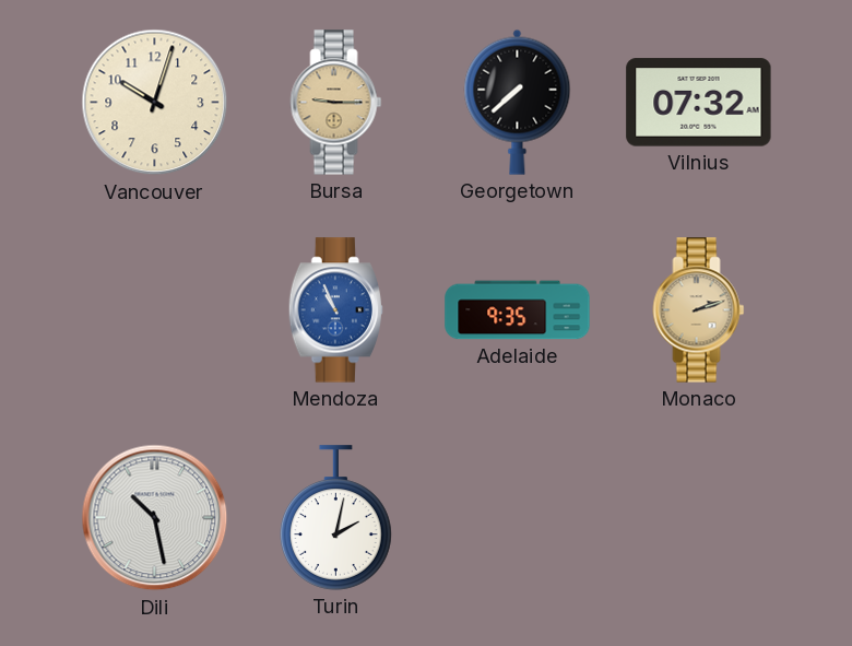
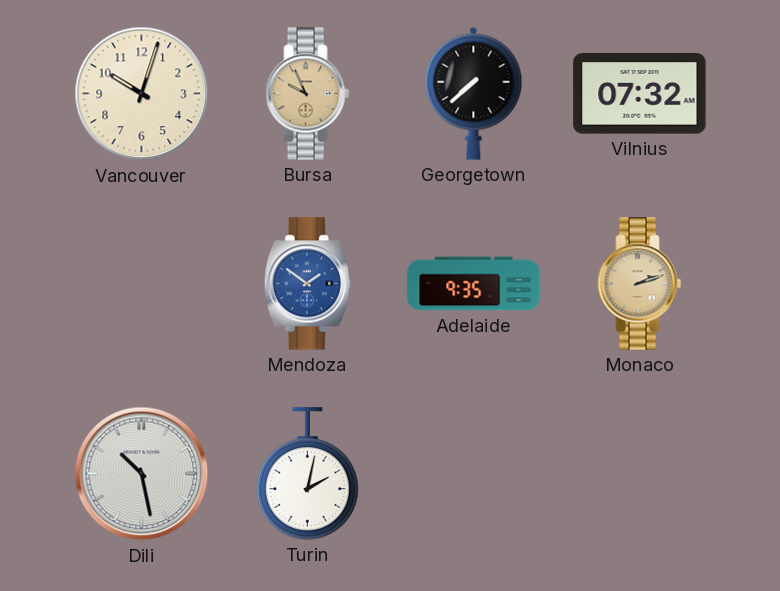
Bursa: 9:15 -> 9:56
Mendoza: 10:56 -> 1:51
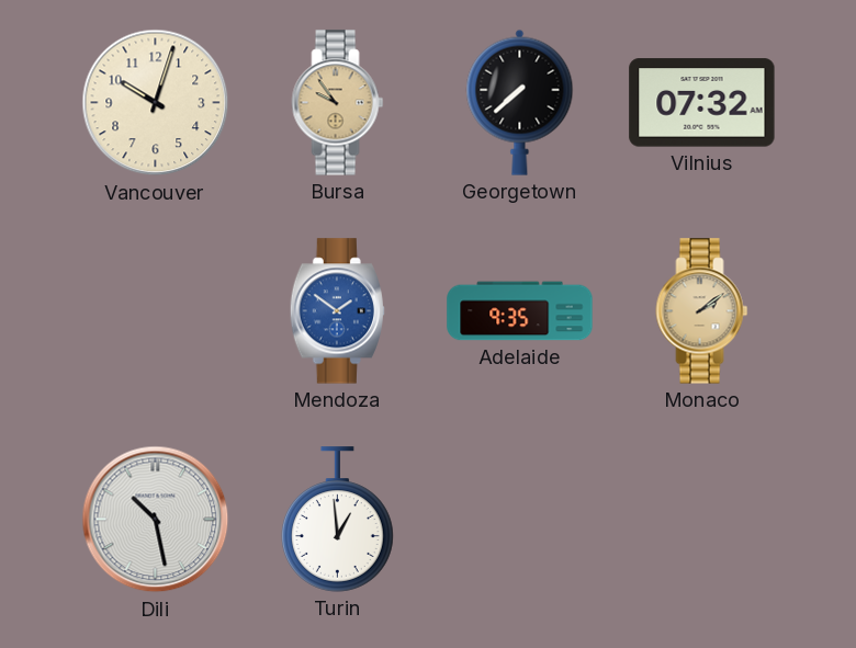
Bursa: 9:56 -> 9:54
Monaco: 2:12 -> 2:09
Turin: 2:02 -> 12:59
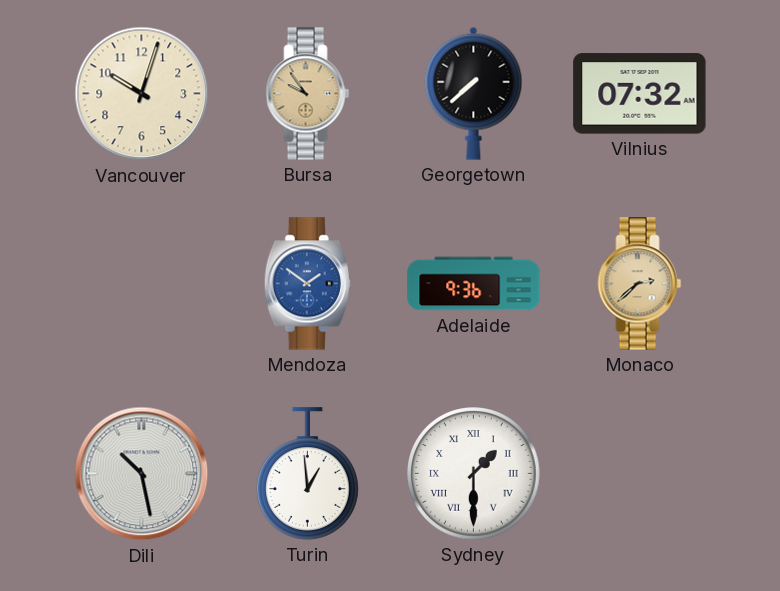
Adelaide: 9:35 -> 9:36
Monaco: 2:09 -> 2:38
Sydney: none -> 1:30
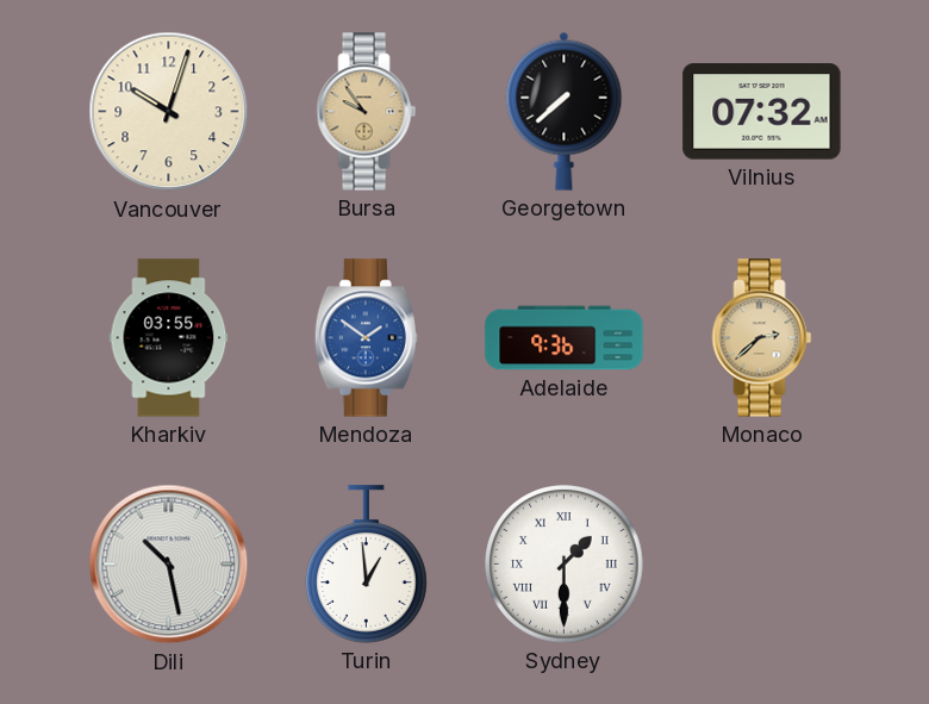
Kharkiv: none -> 03:55
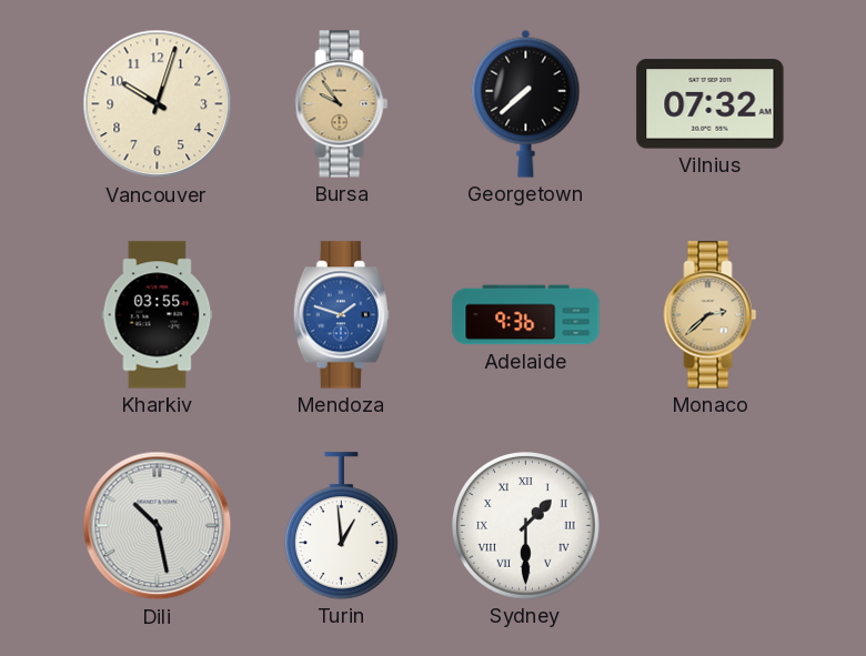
Mendoza: 1:51 -> 1:48
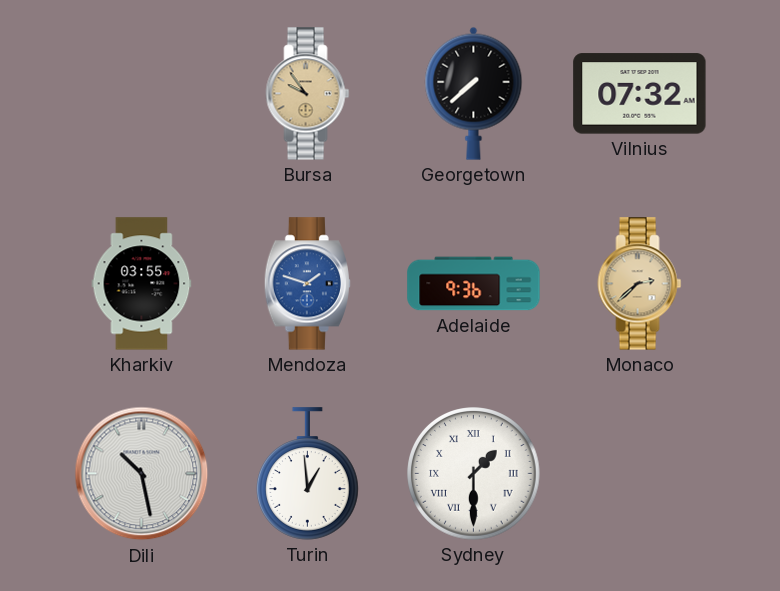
Vancouver: 10:03 -> none
